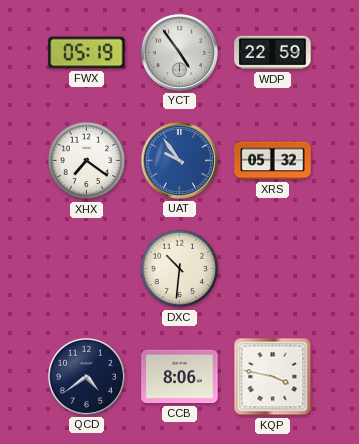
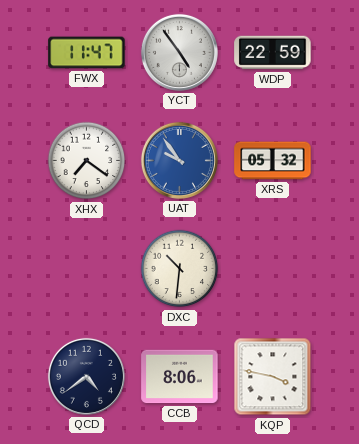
FWX: 05:19 -> 11:47
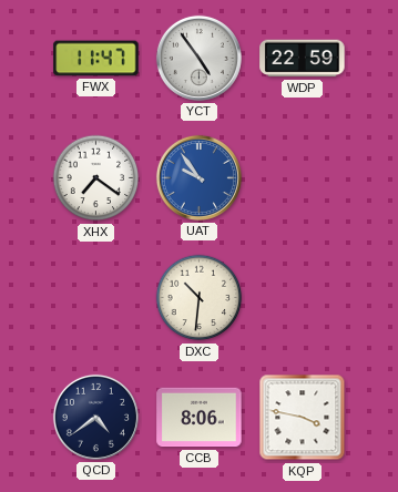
XRS: 05:32 -> none
